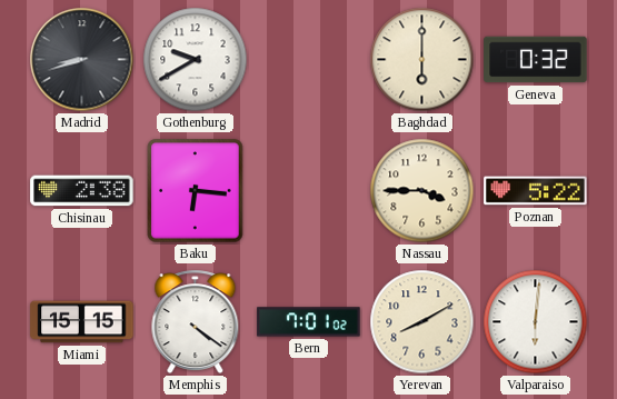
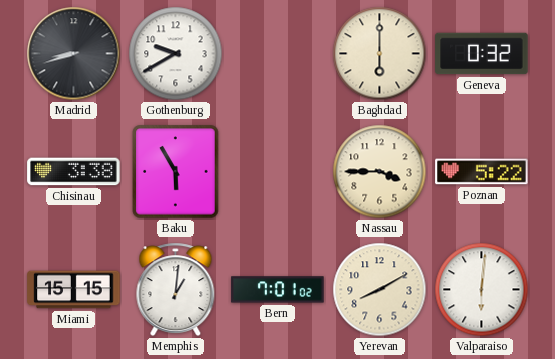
Chisinau: 2:38 -> 3:38
Baku: 6:16 -> 5:55
Memphis: 4:21 -> 1:01
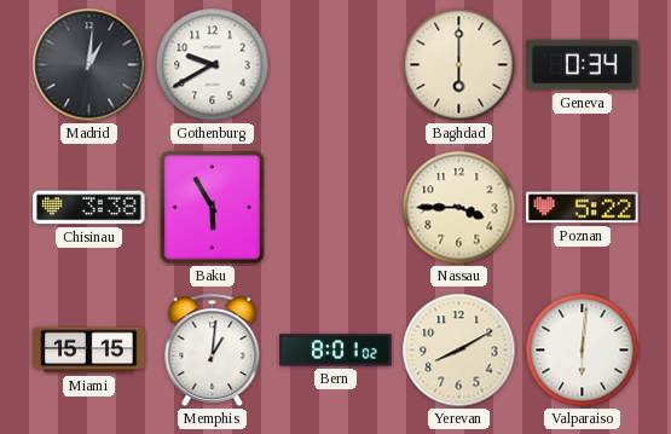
Madrid: 8:42 -> 1:01
Geneva: 0:32 -> 0:34
Bern: 7:01 -> 8:01
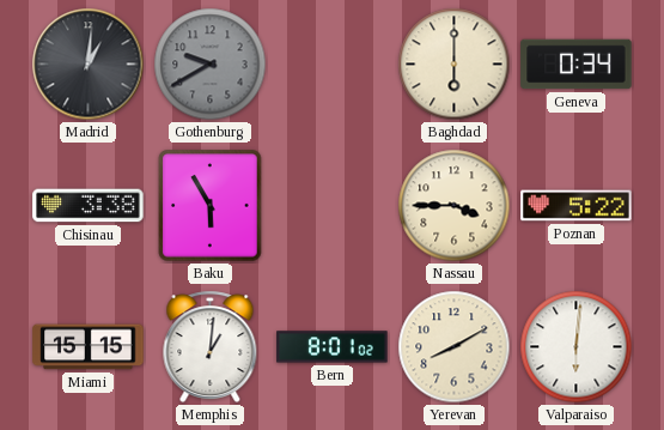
Gothenburg dial: white -> grey
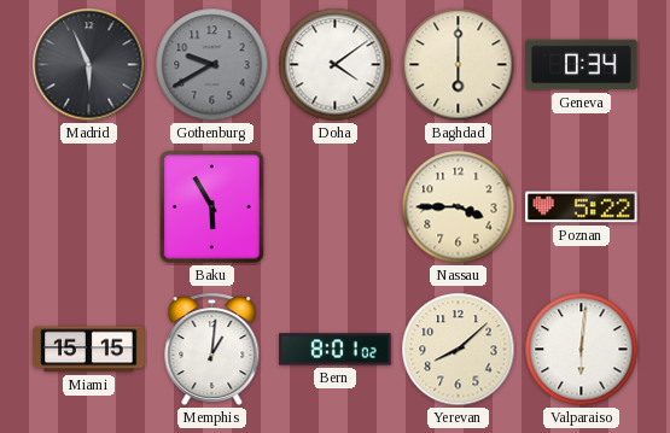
Madrid: 1:01 -> 5:56
Doha: none -> 4:09
Chisinau: 3:38 -> none
Yerevan: 8:10 -> 8:08
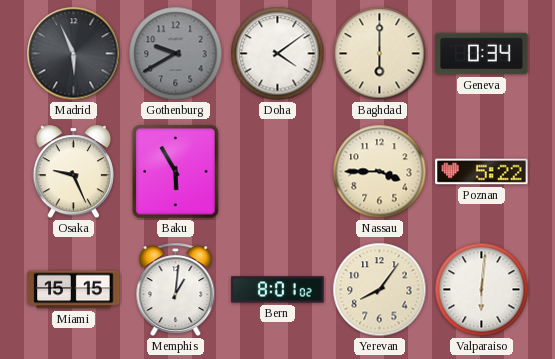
Osaka: none -> 9:26
Yerevan: 8:08 -> 8:06
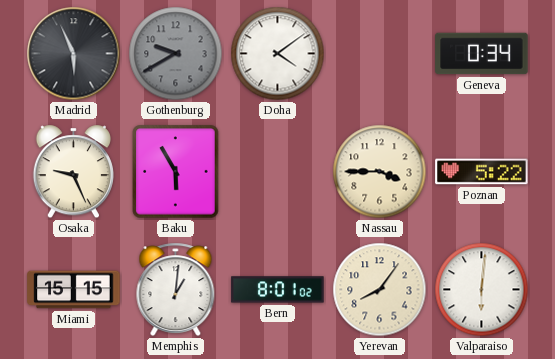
Baghdad: 6:00 -> none
